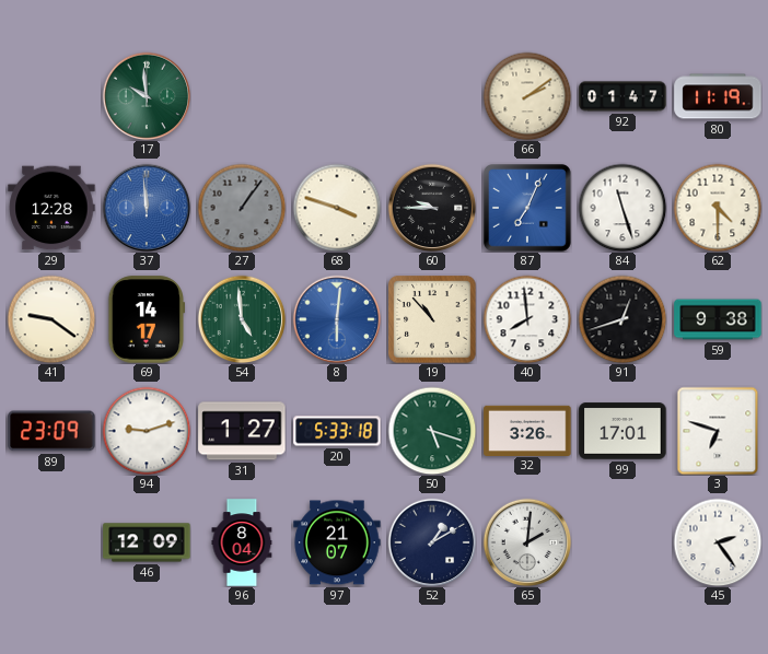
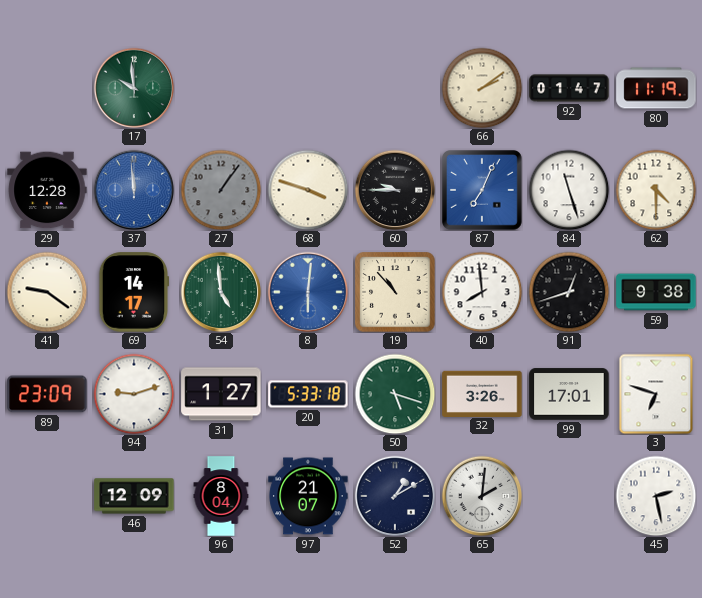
45: 2:24 -> 2:28
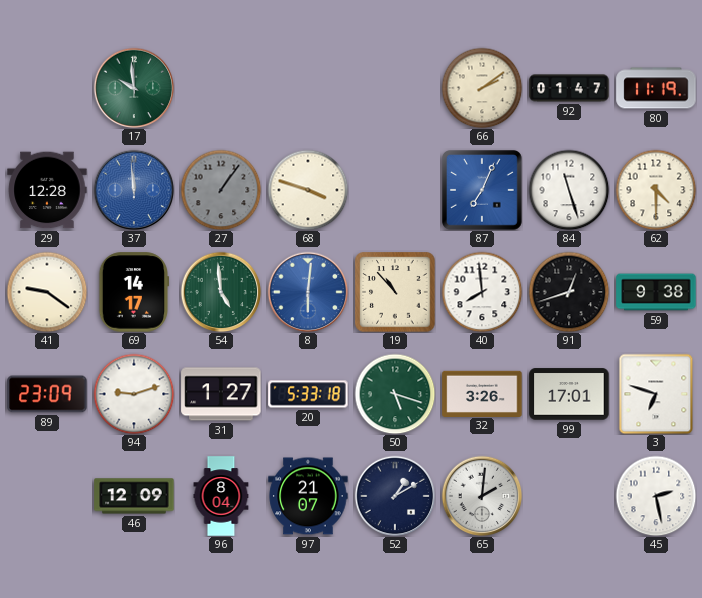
60: 9:45 -> none
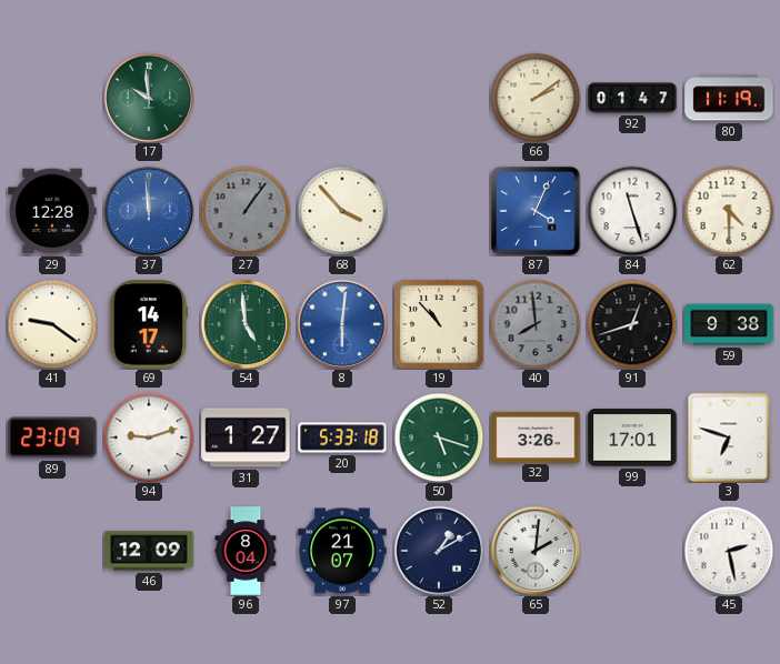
68: 3:48 -> 3:53
87: 7:04 -> 4:04
40 dial: white -> grey
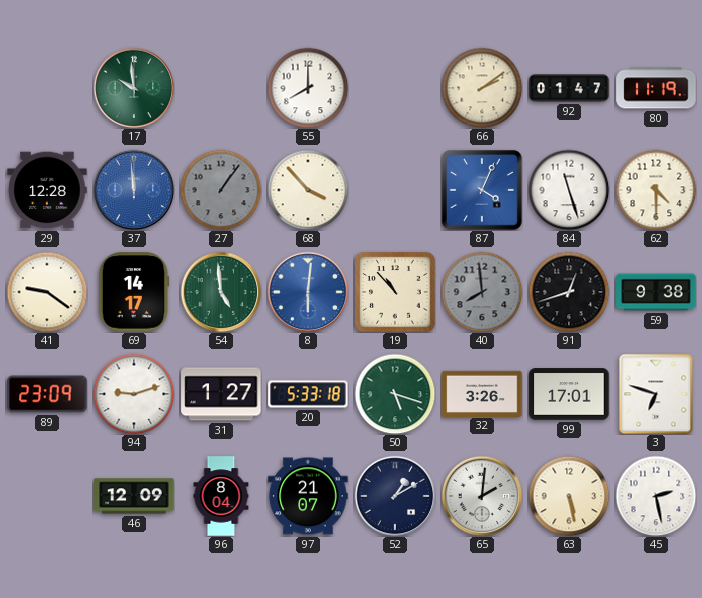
55: none -> 8:00
63: none -> 5:28
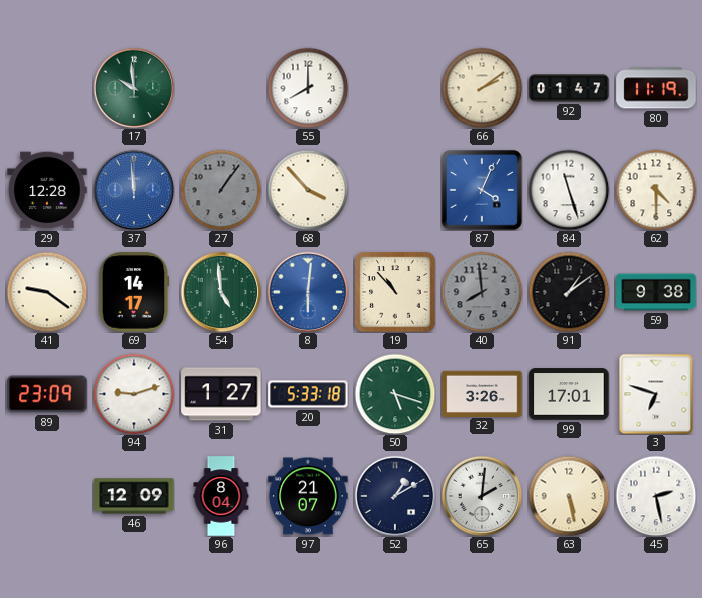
91: 12:42 -> 1:09
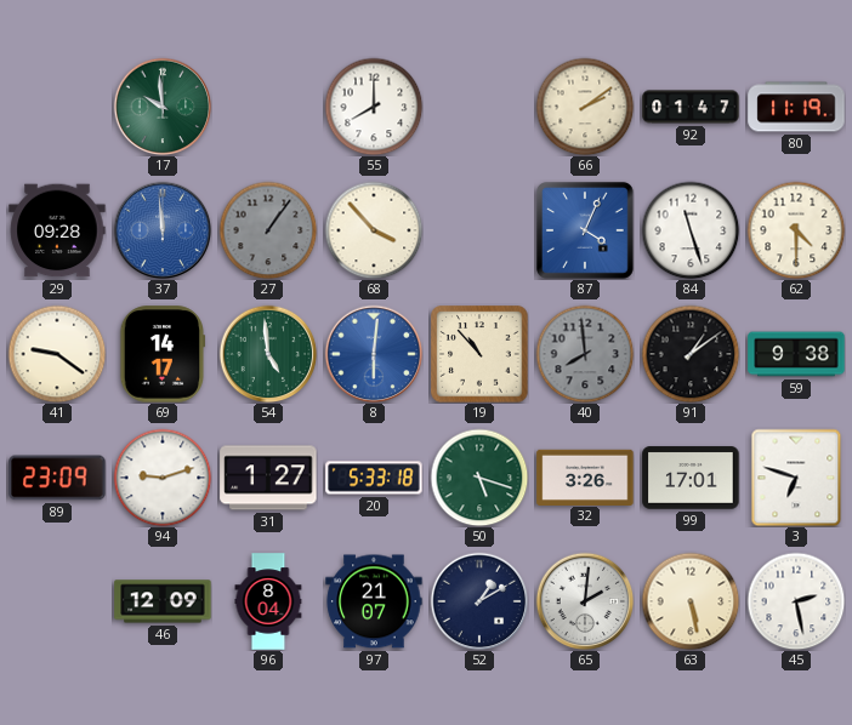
29: 12:28 -> 09:28
